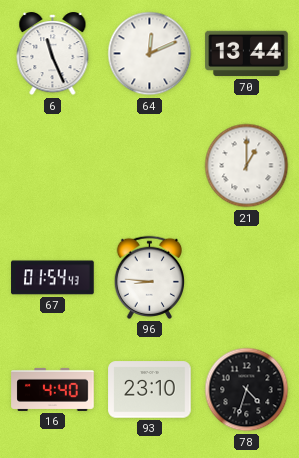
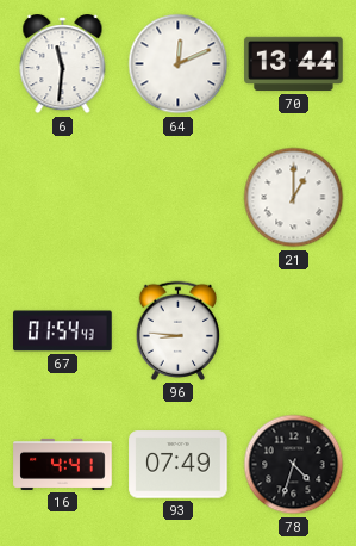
6: 11:26 -> 11:31
16: 4:40 -> 4:41
93: 23:10 -> 07:49
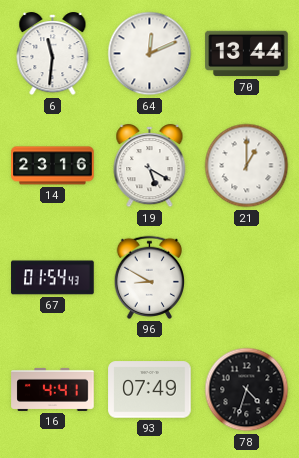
14: none -> 23:16
19: none -> 5:20
96: 8:46 -> 8:50
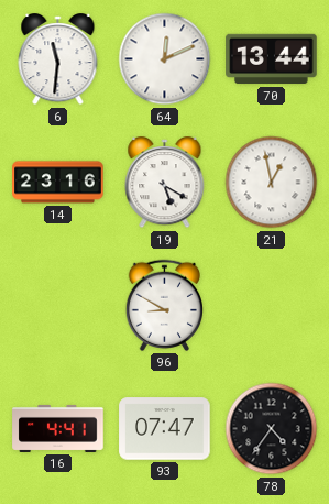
21: 1:00 -> 12:58
67: 01:54 -> none
93: 07:49 -> 07:47
78: 4:33 -> 4:36
